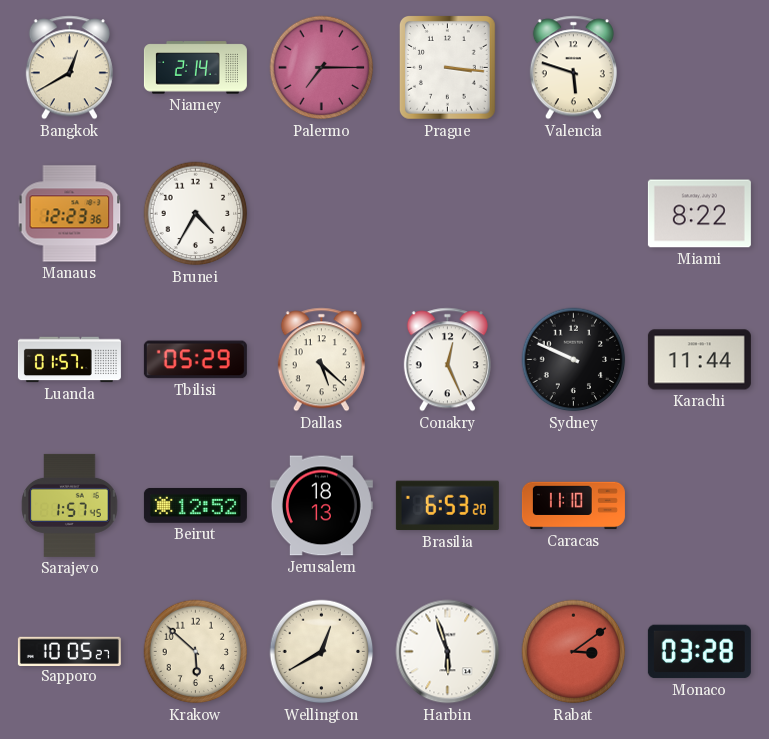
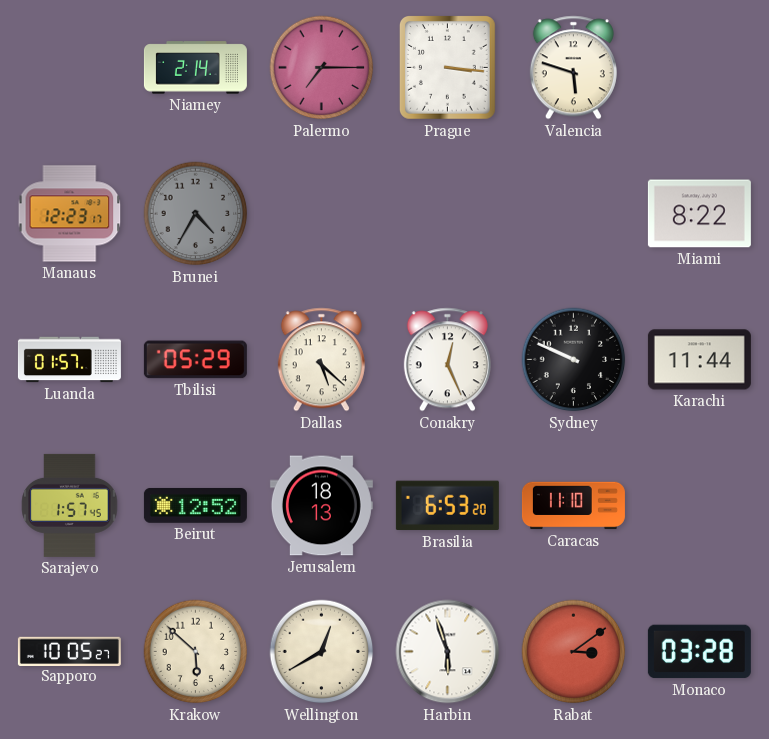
Bangkok: 12:40 -> none
Manaus: 12:23:36 -> 12:23:17
Brunei dial: white -> grey
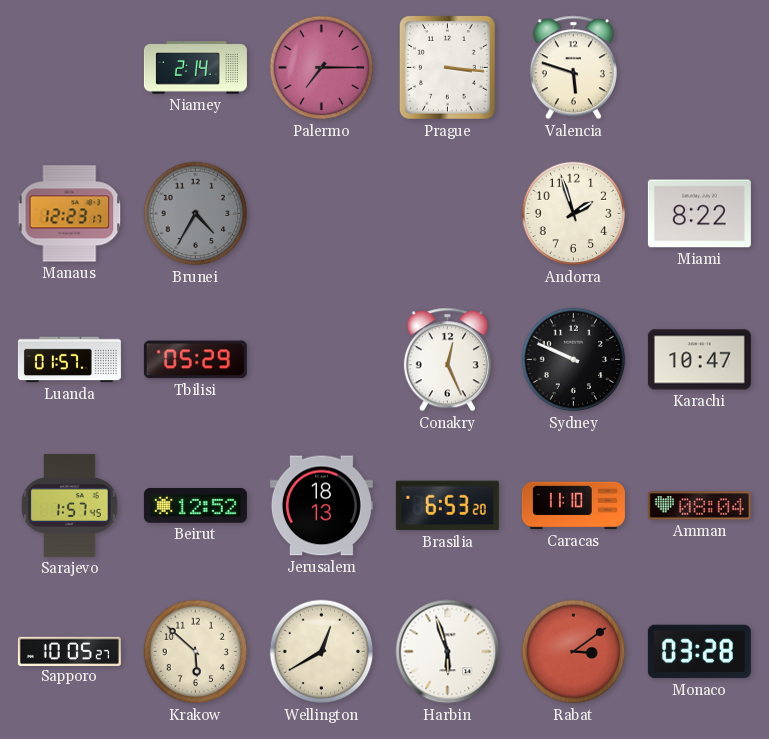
Andorra: none -> 1:57
Dallas: 5:22 -> none
Karachi: 11:44 -> 10:47
Amman: none -> 08:04
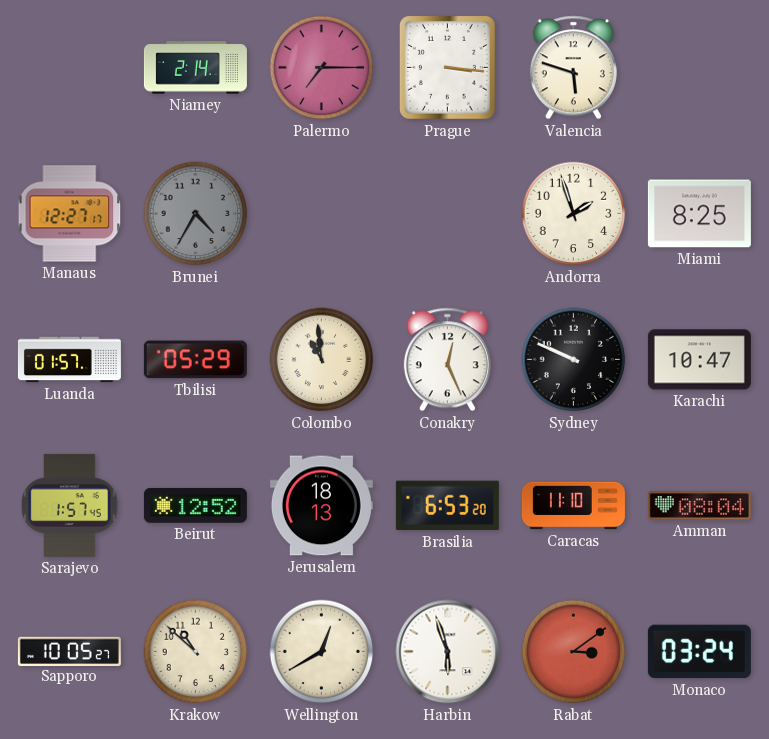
Manaus: 12:23 -> 12:27
Miami: 8:22 -> 8:25
Colombo: none -> 10:59
Krakow: 5:52 -> 10:52
Monaco: 03:28 -> 03:24
